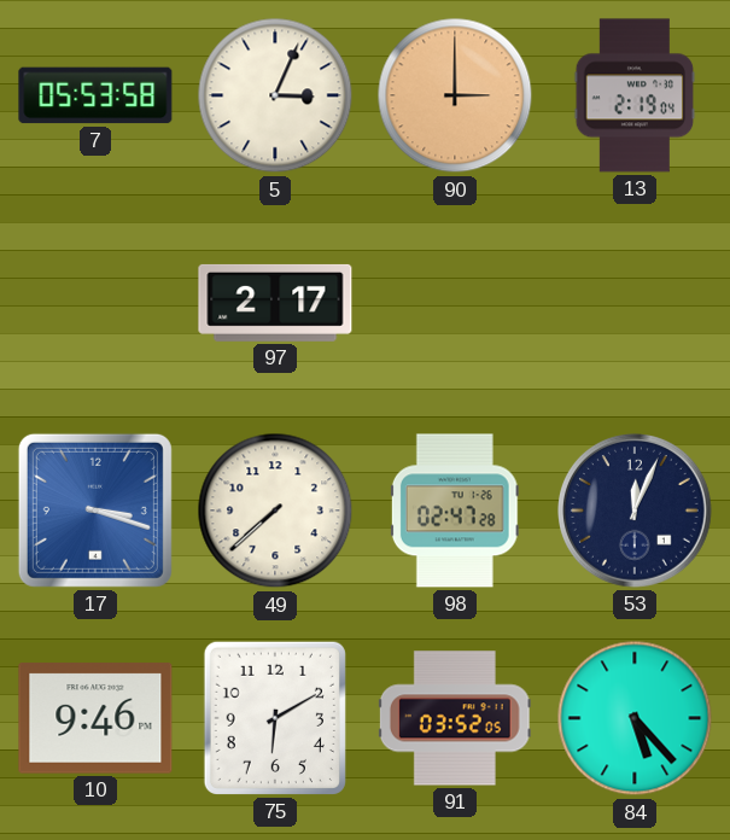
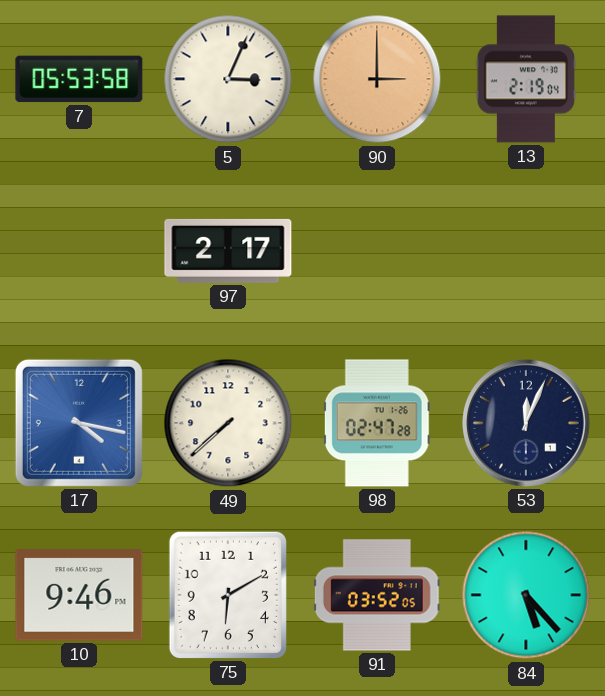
17: 3:18 -> 4:17
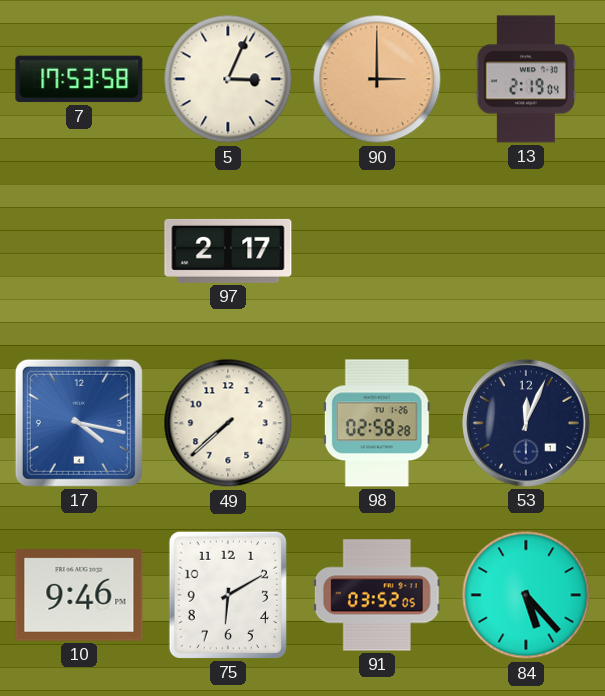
7: 05:53 -> 17:53
98: 02:47 -> 02:58
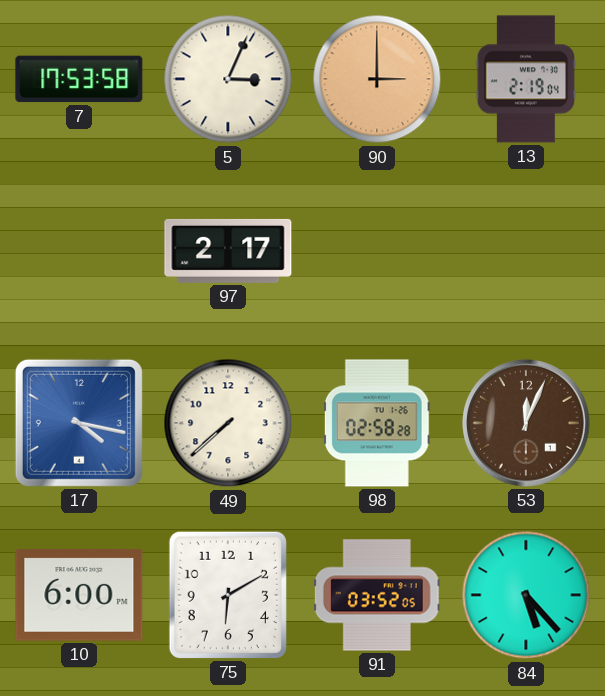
53 dial: navy -> brown
10: 9:46 -> 6:00
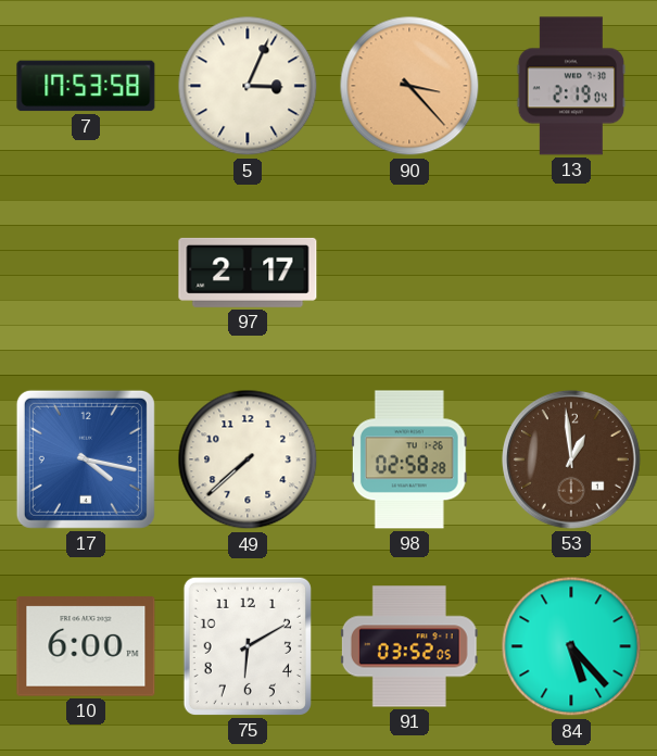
90: 3:00 -> 3:23
53: 12:04 -> 12:59
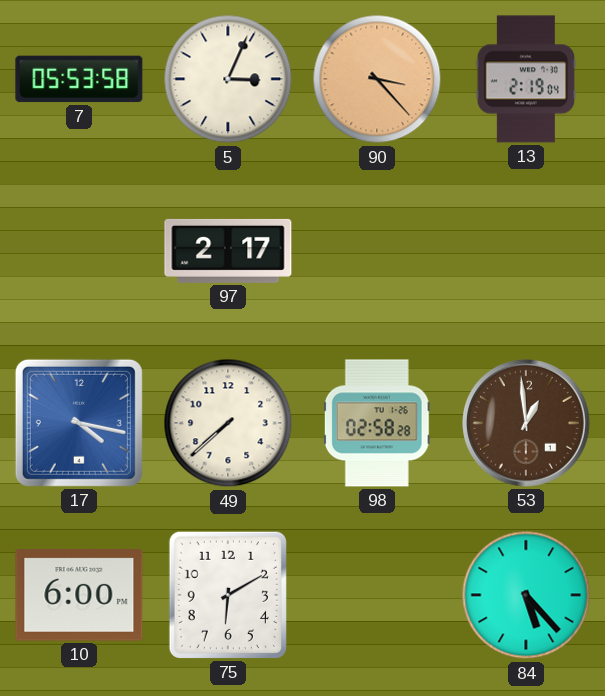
7: 17:53 -> 05:53
91: 03:52 -> none
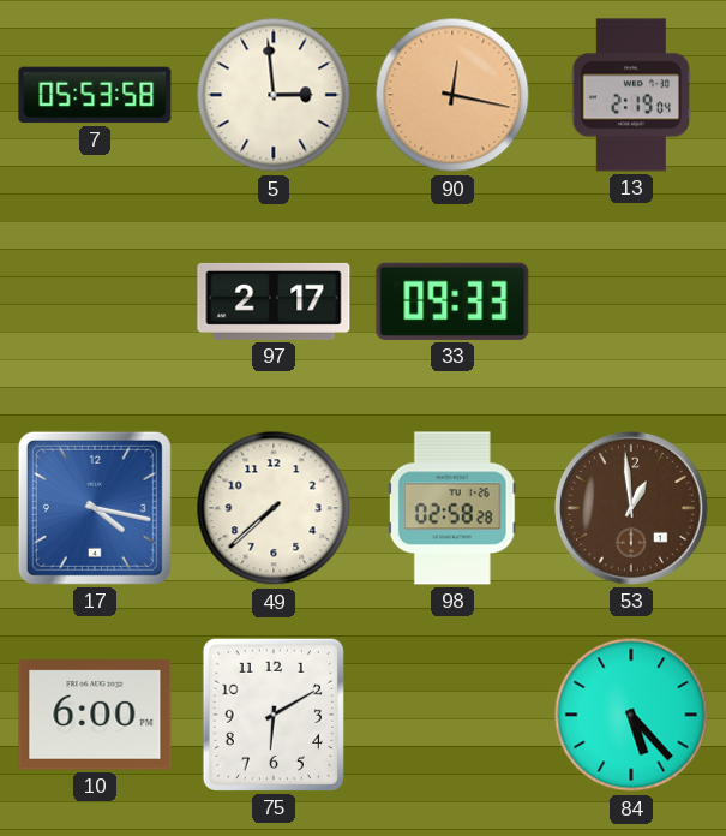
5: 3:04 -> 2:59
90: 3:23 -> 12:17
33: none -> 09:33
